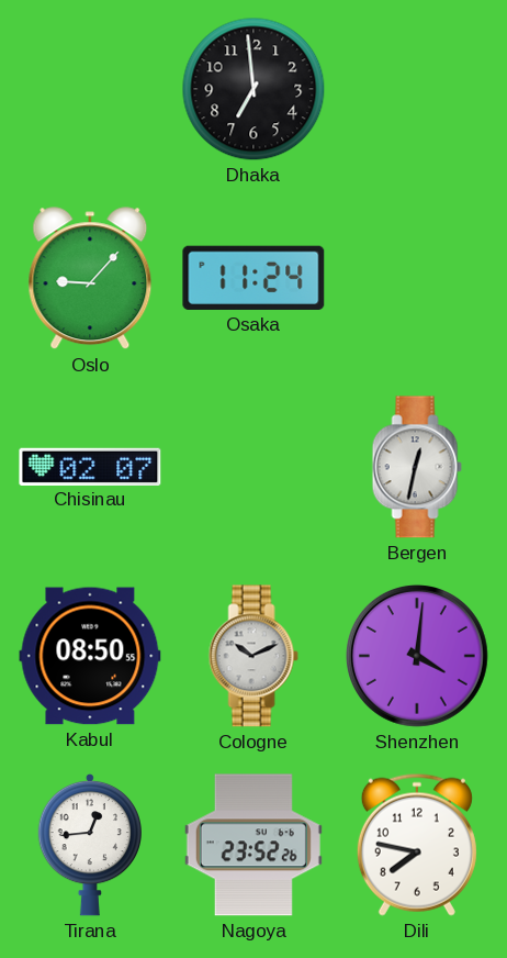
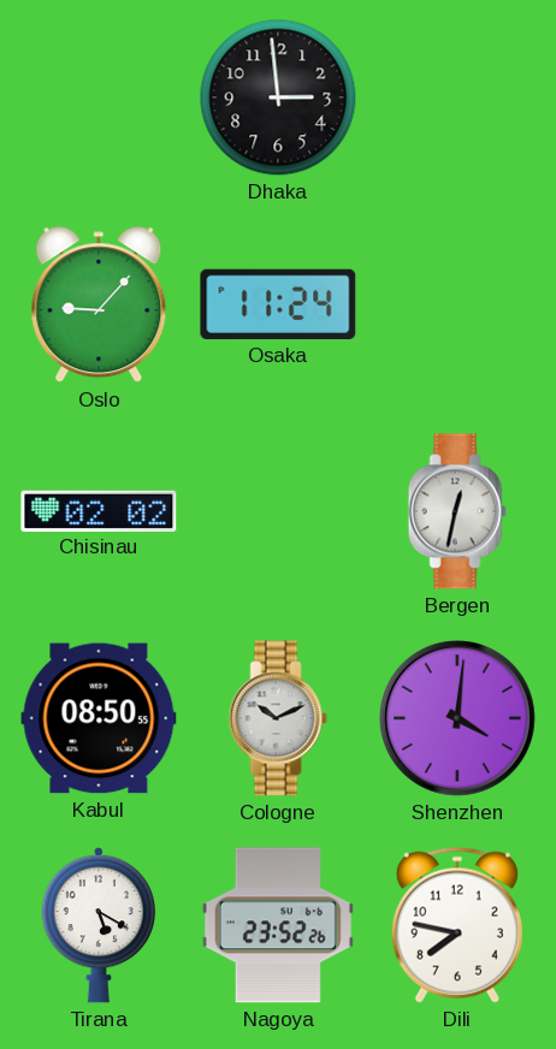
Dhaka: 6:59 -> 2:59
Chisinau: 02:07 -> 02:02
Tirana: 12:44 -> 5:20
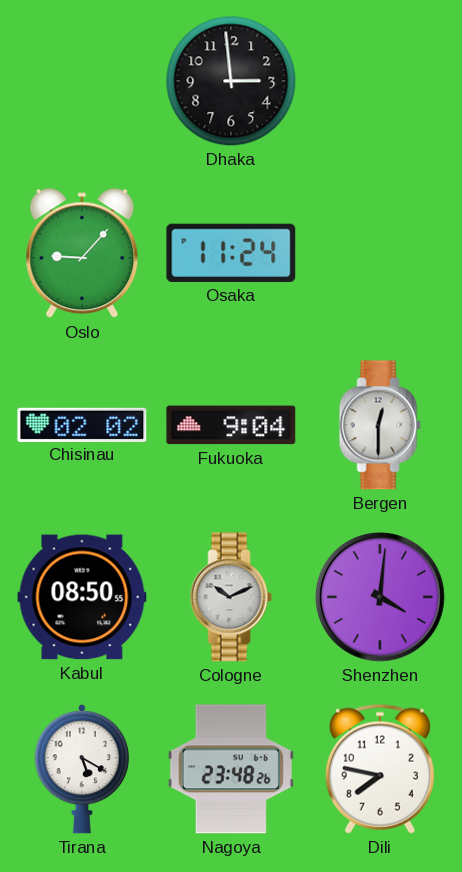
Fukuoka: none -> 9:04
Bergen: 12:32 -> 12:30
Nagoya: 23:52 -> 23:48
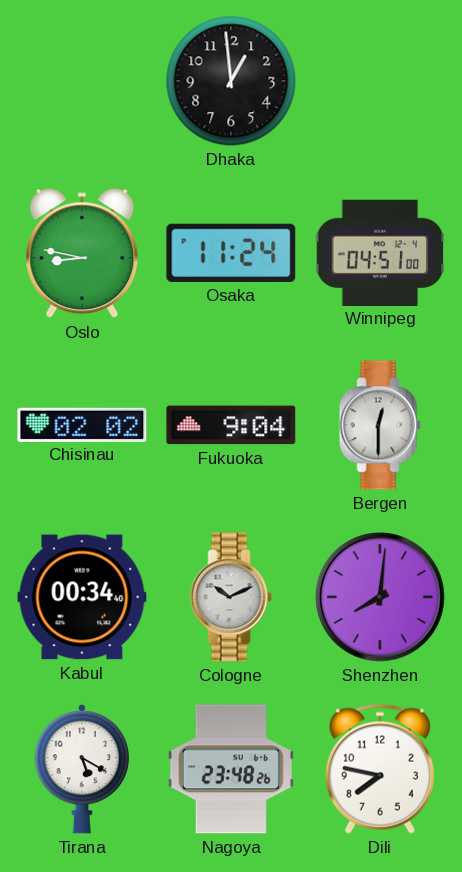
Dhaka: 2:59 -> 12:59
Oslo: 9:07 -> 8:47
Winnipeg: none -> 04:51
Kabul: 08:50 -> 00:34
Shenzhen: 4:01 -> 8:01
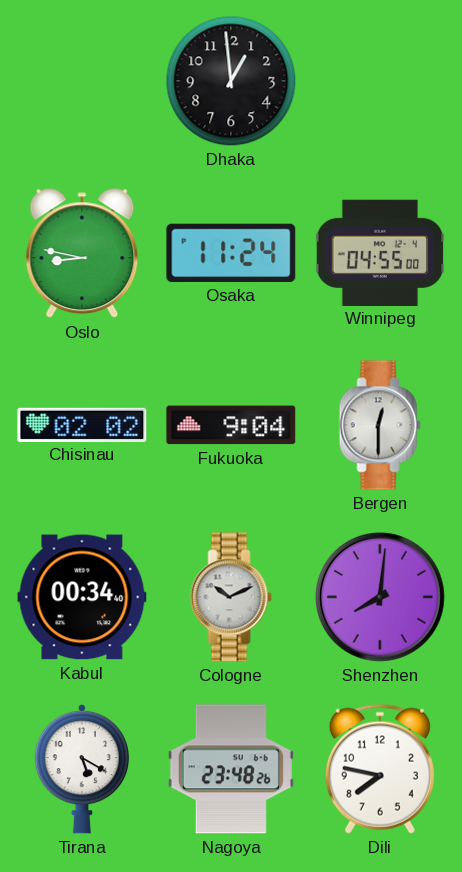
Winnipeg: 04:51 -> 04:55
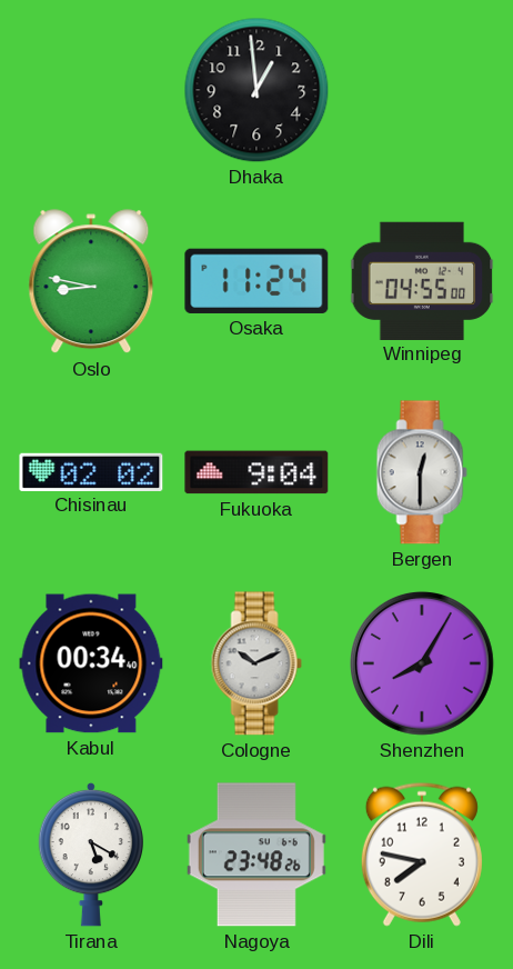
Shenzhen: 8:01 -> 8:05
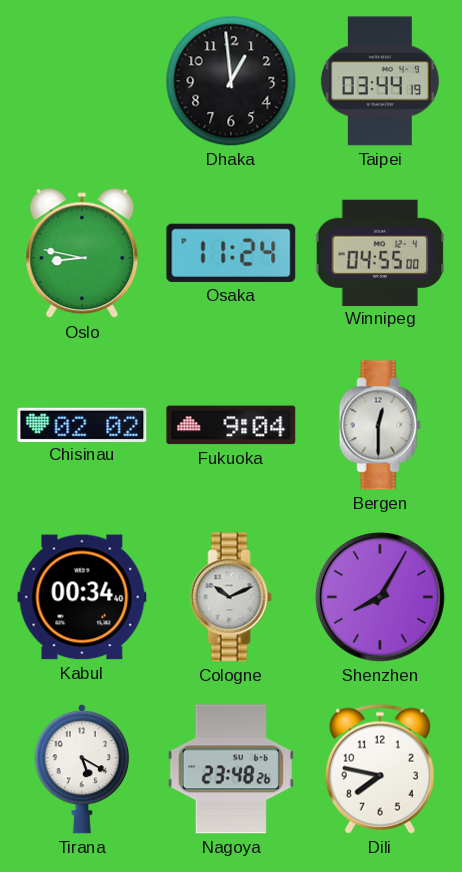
Taipei: none -> 03:44
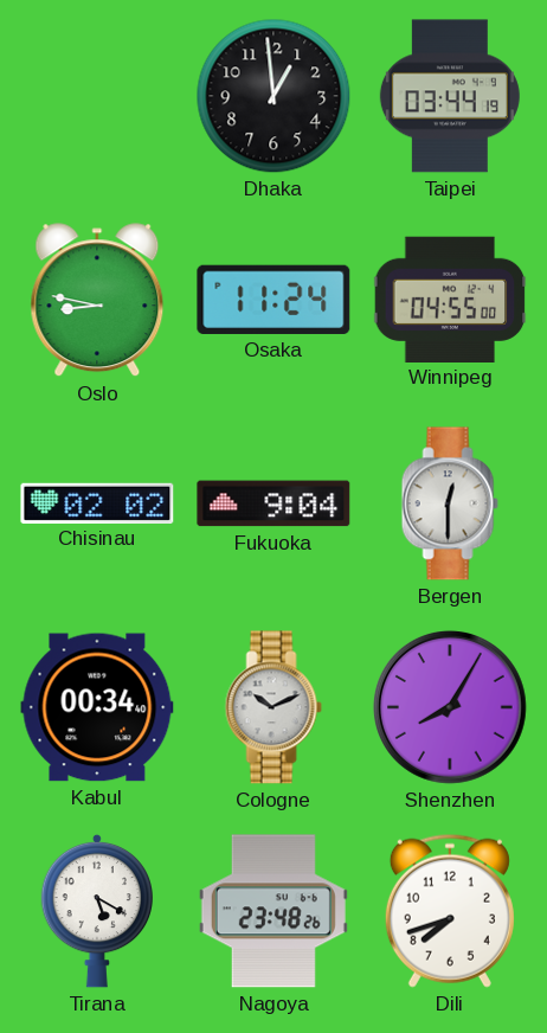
Dili: 7:47 -> 7:42
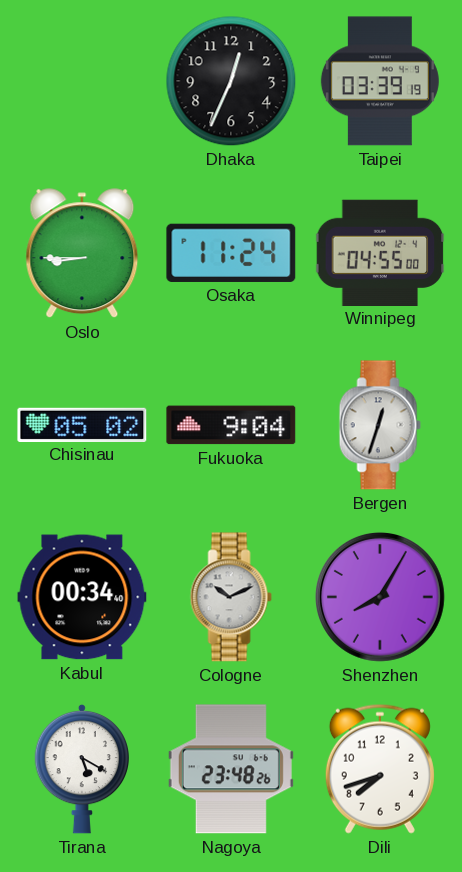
Dhaka: 12:59 -> 12:34
Taipei: 03:44 -> 03:39
Oslo: 8:47 -> 8:45
Chisinau: 02:02 -> 05:02
Bergen: 12:30 -> 12:33
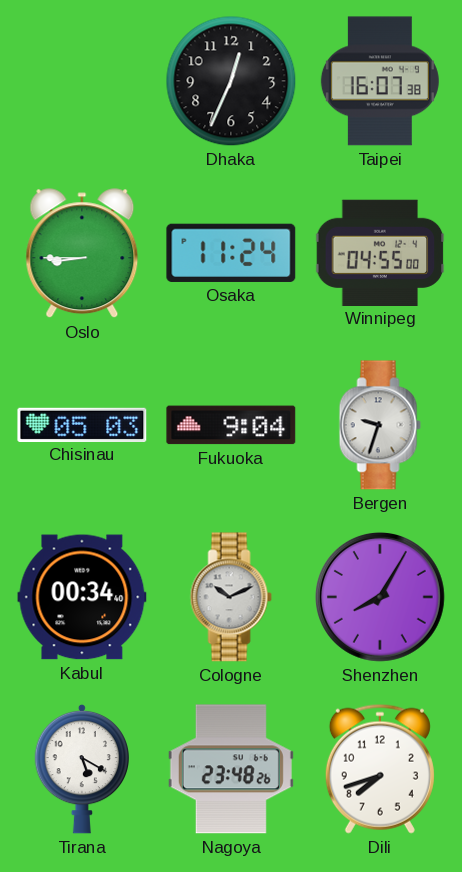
Taipei: 03:39 -> 16:07
Chisinau: 05:02 -> 05:03
Bergen: 12:33 -> 9:33
